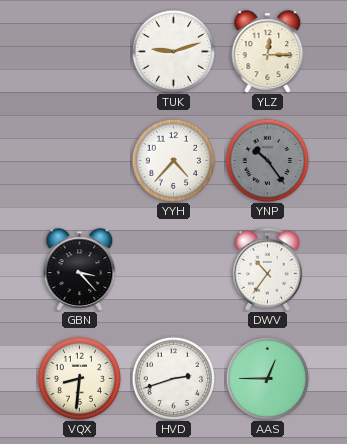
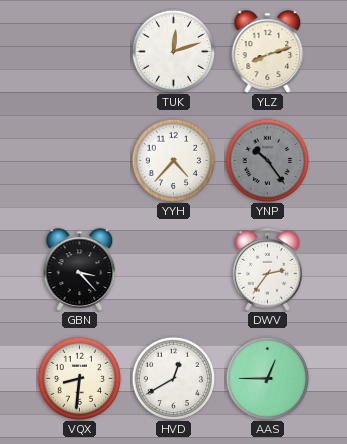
TUK: 9:12 -> 12:12
YLZ: 12:15 -> 8:12
DWV: 10:36 -> 2:36
HVD: 2:42 -> 12:40
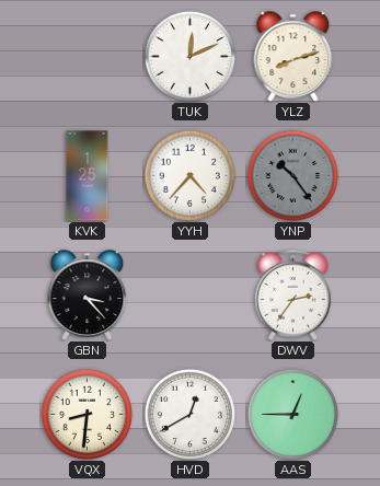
TUK: 12:12 -> 12:11
KVK: none -> 1:25
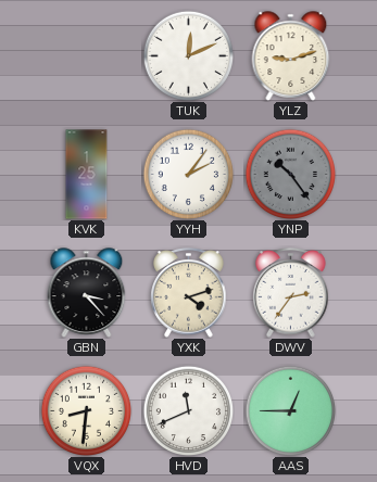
YLZ: 8:12 -> 9:12
YYH: 4:37 -> 2:06
YXK: none -> 4:12
HVD: 12:40 -> 11:41
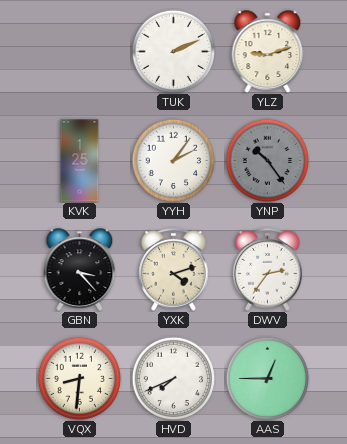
TUK: 12:11 -> 2:11
HVD: 11:41 -> 7:41
